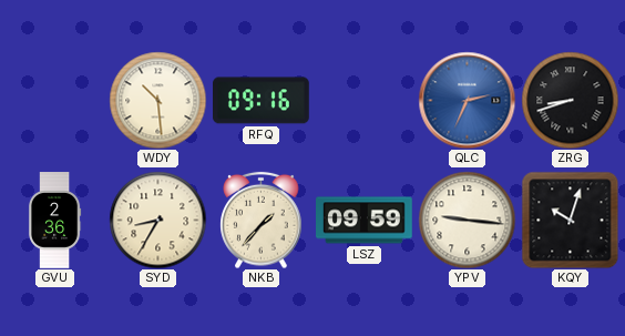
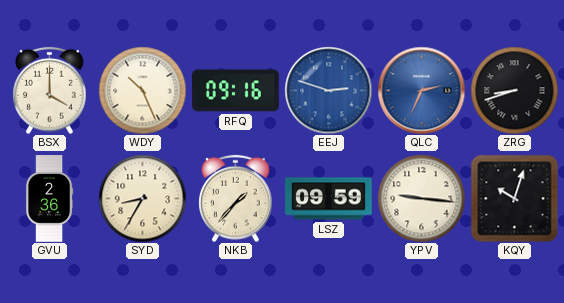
BSX: none -> 4:00
WDY: 10:29 -> 10:26
EEJ: none -> 2:48
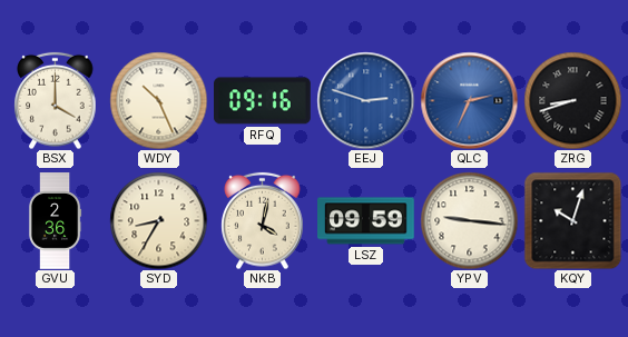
NKB: 1:37 -> 4:02
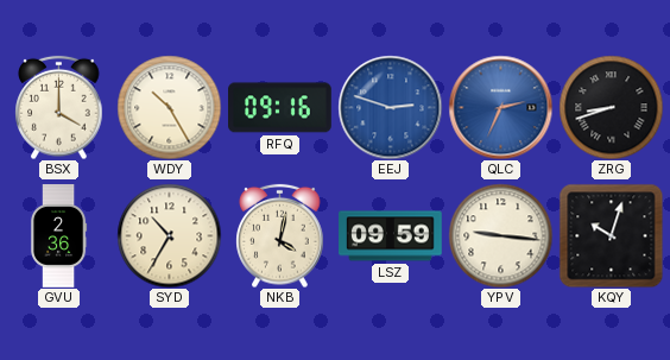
WDY: 10:26 -> 10:25
SYD: 8:35 -> 10:35
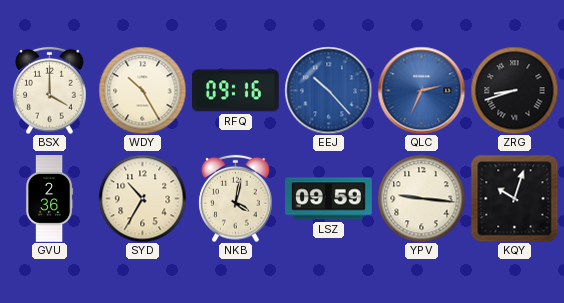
EEJ: 2:48 -> 10:23
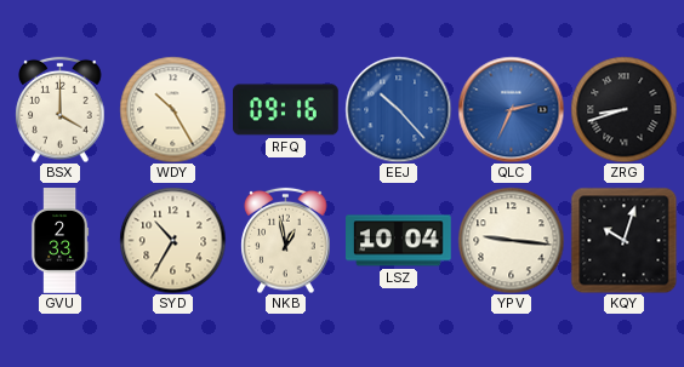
GVU: 2:36 -> 2:33
NKB: 4:02 -> 12:58
LSZ: 09:59 -> 10:04
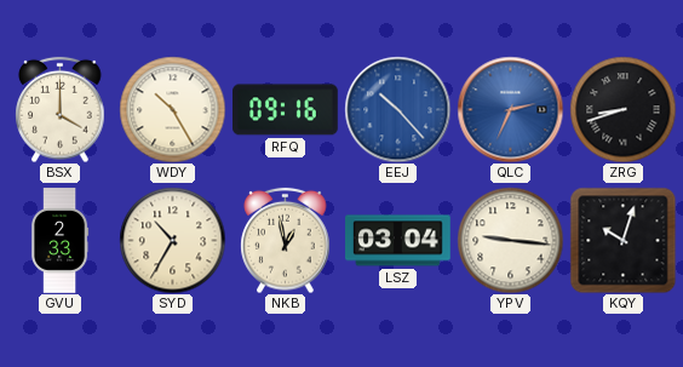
LSZ: 10:04 -> 03:04
